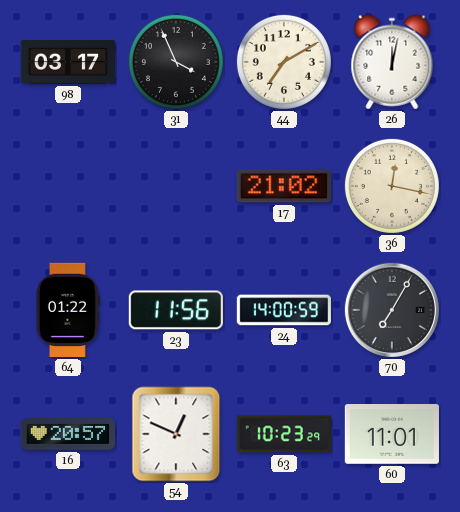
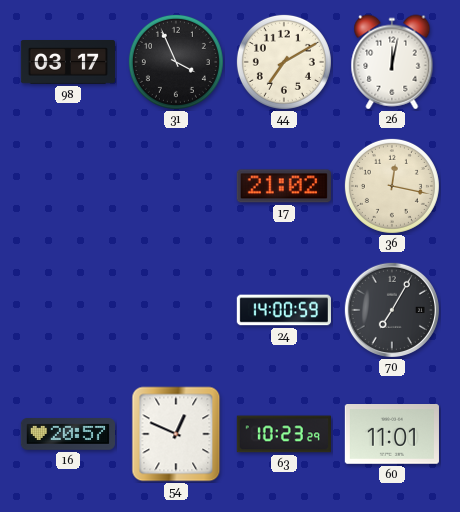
64: 01:22 -> none
23: 11:56 -> none
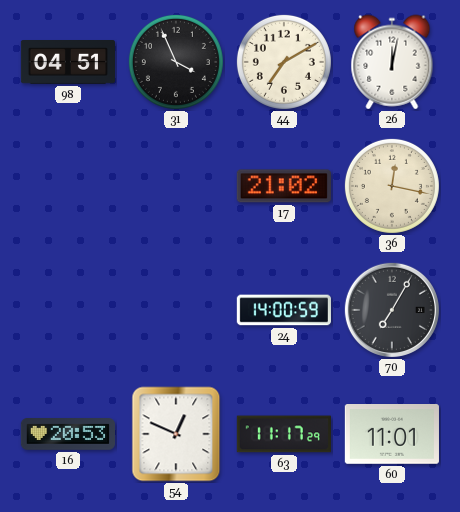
98: 03:17 -> 04:51
16: 20:57 -> 20:53
63: 10:23 -> 11:17
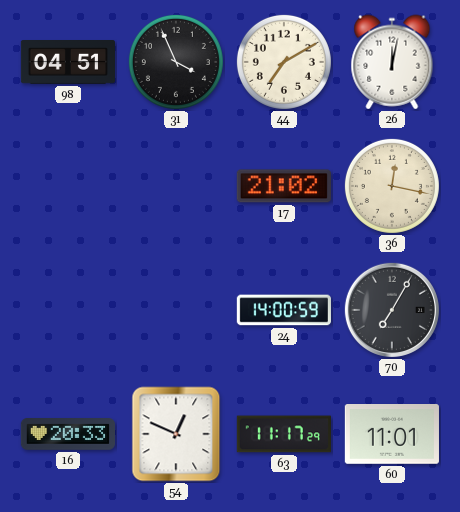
16: 20:53 -> 20:33
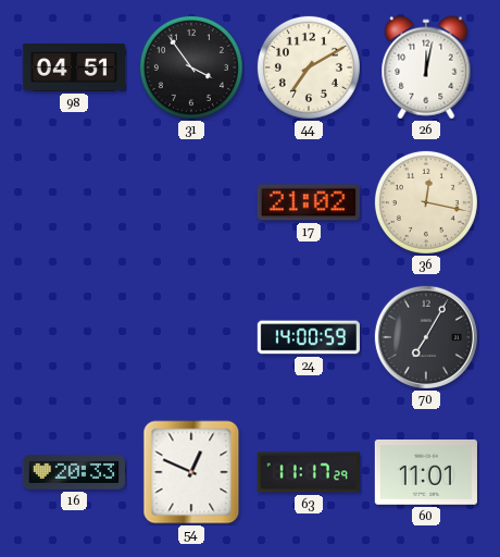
31: 3:56 -> 3:54
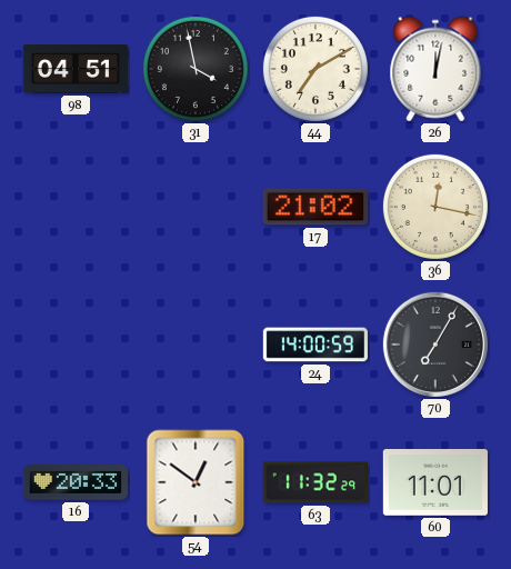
31: 3:54 -> 3:58
54: 12:49 -> 12:51
63: 11:17 -> 11:32
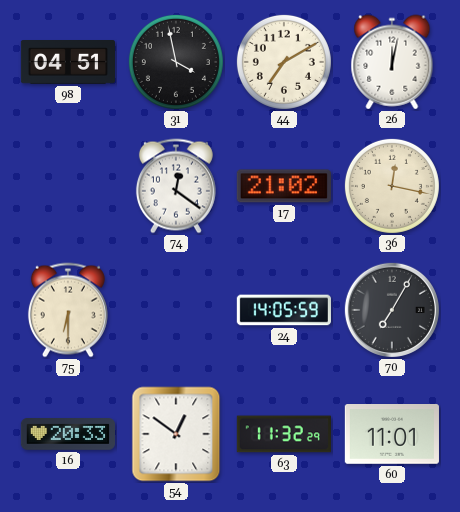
74: none -> 12:21
75: none -> 6:30
24: 14:00 -> 14:05
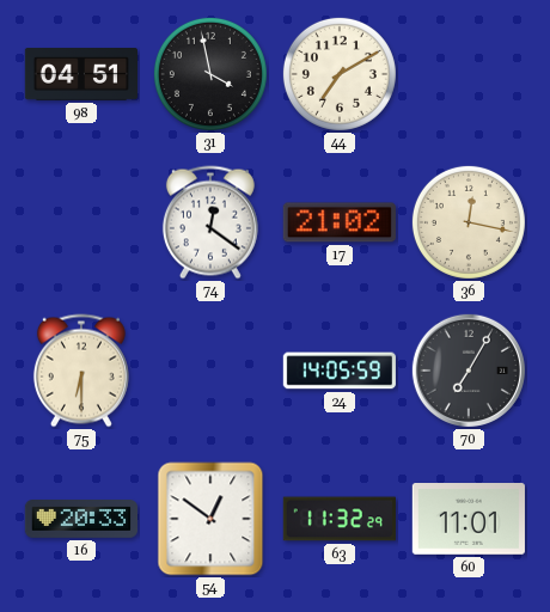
26: 12:02 -> none
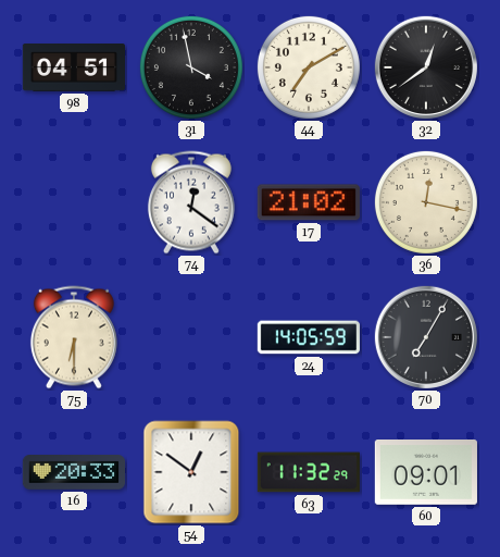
32: none -> 12:39
60: 11:01 -> 09:01
